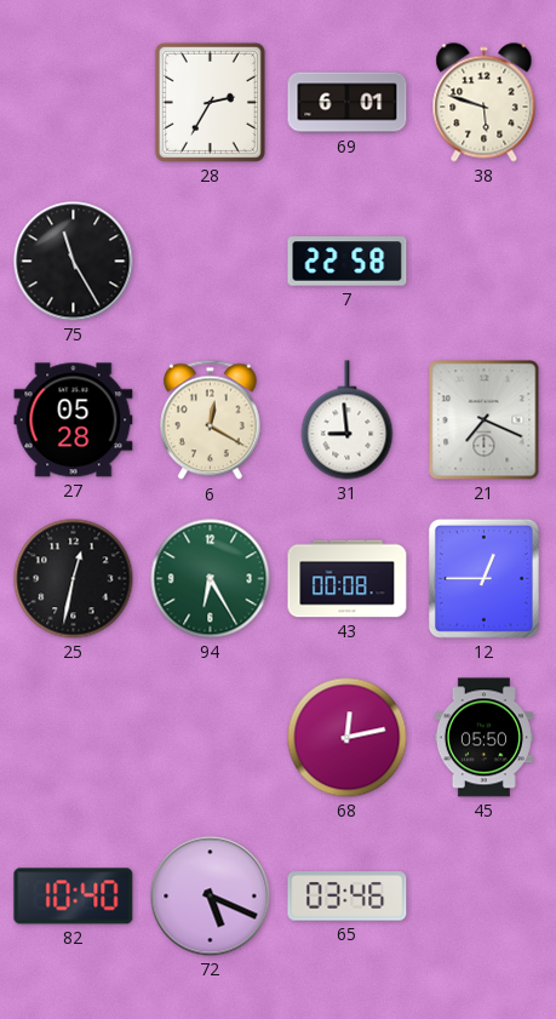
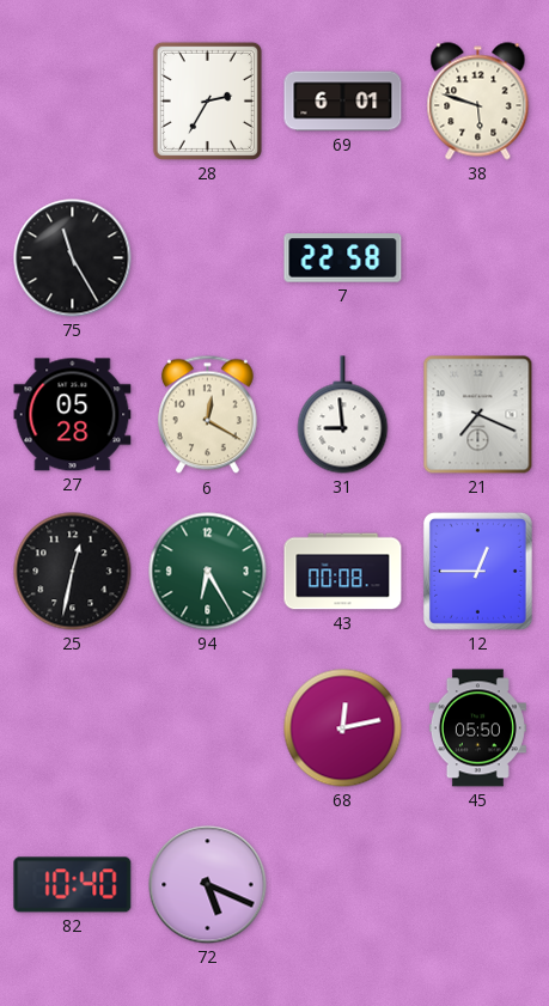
65: 03:46 -> none
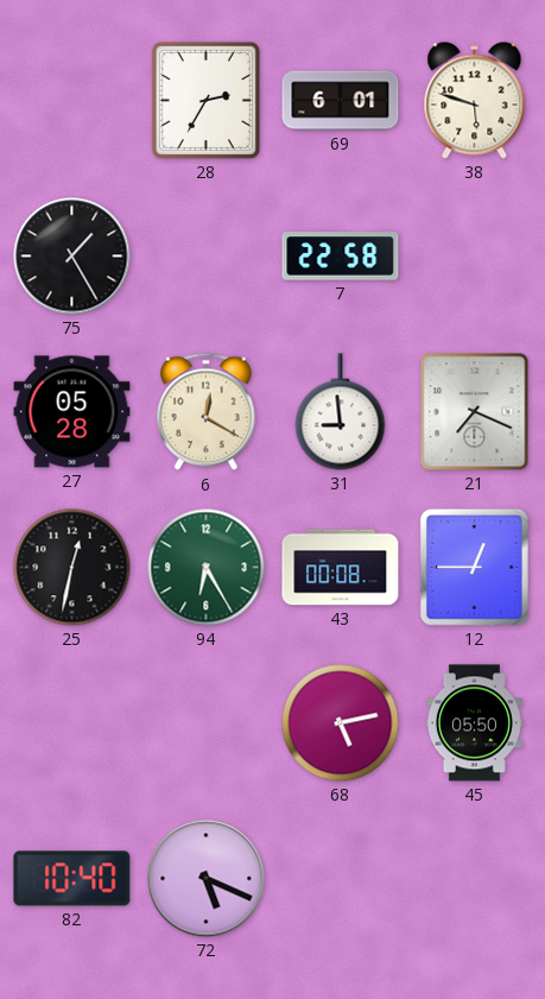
75: 11:25 -> 1:25
68: 12:13 -> 5:13
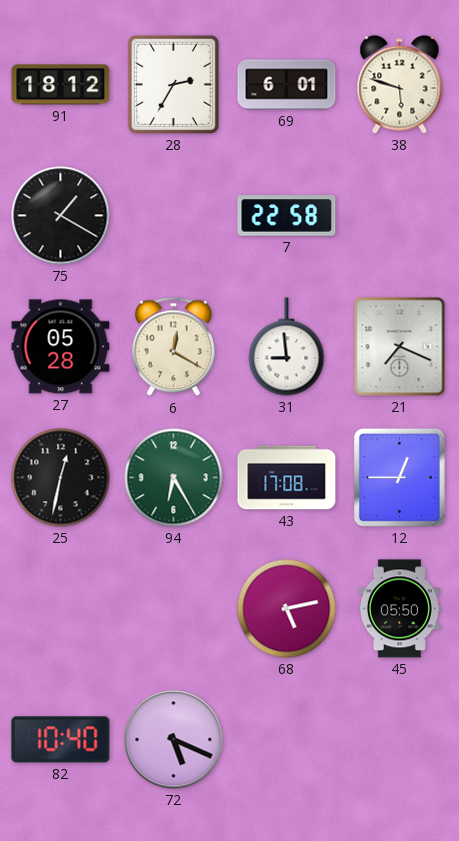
91: none -> 18:12
75: 1:25 -> 1:20
43: 00:08 -> 17:08
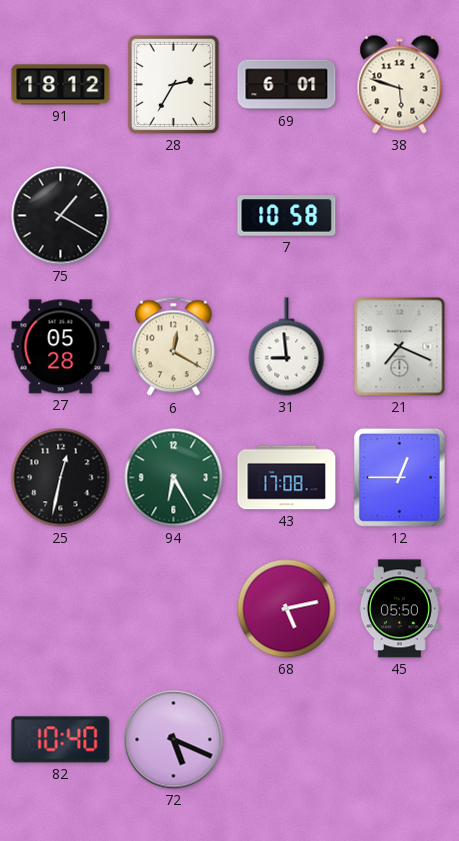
7: 22:58 -> 10:58
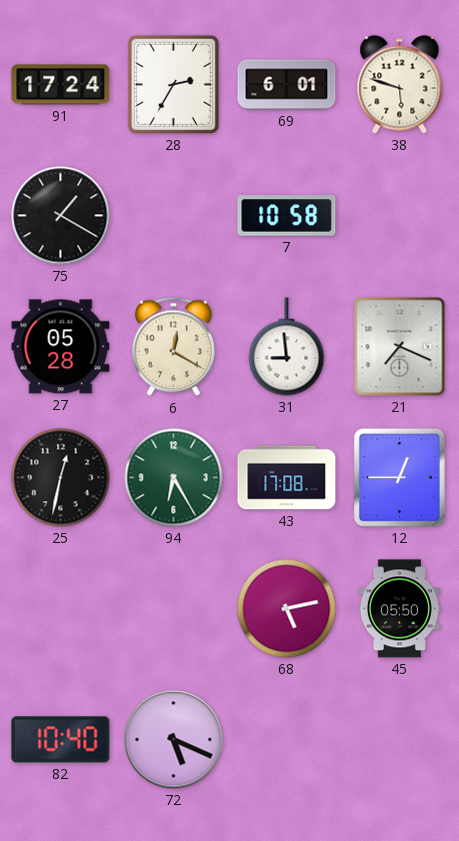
91: 18:12 -> 17:24
